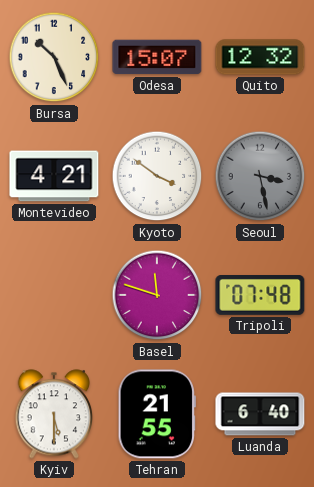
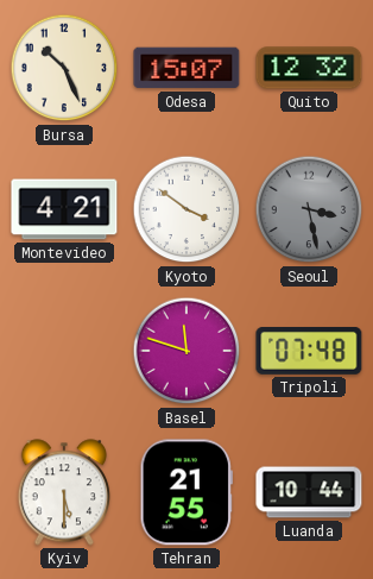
Luanda: 6:40 -> 10:44
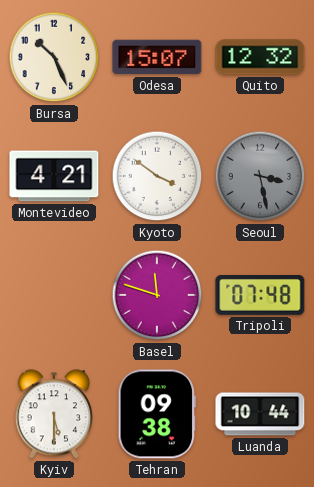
Tehran: 21:55 -> 09:38
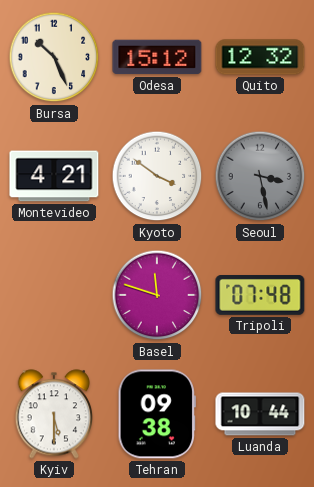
Odesa: 15:07 -> 15:12
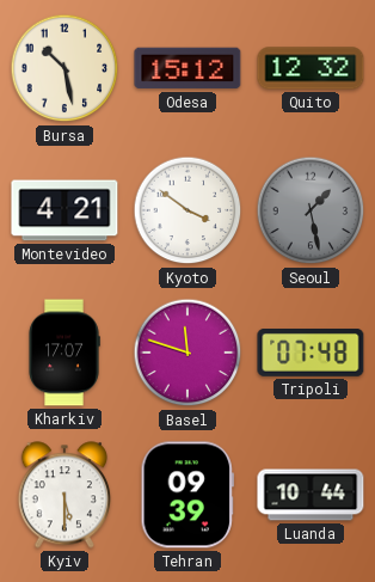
Bursa: 10:26 -> 10:28
Seoul: 3:28 -> 1:28
Kharkiv: none -> 17:07
Tehran: 09:38 -> 09:39
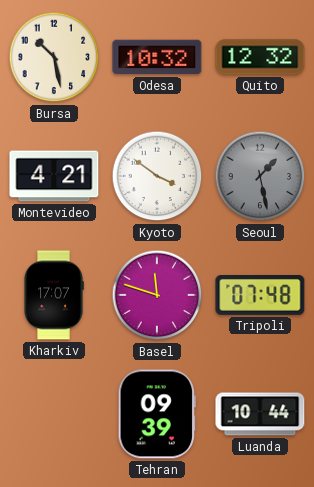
Odesa: 15:12 -> 10:32
Kyiv: 5:30 -> none
